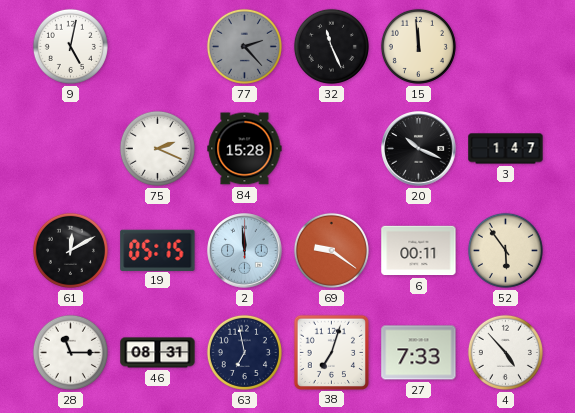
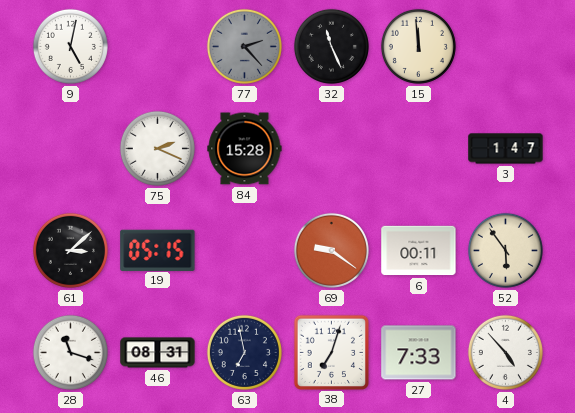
20: 10:19 -> none
61: 12:10 -> 3:08
2: 11:59 -> none
28: 11:15 -> 11:18
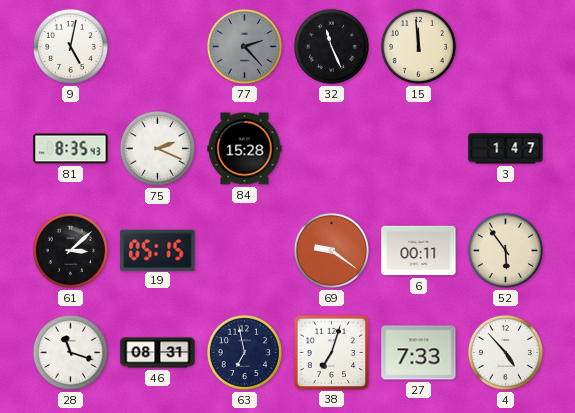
81: none -> 8:35
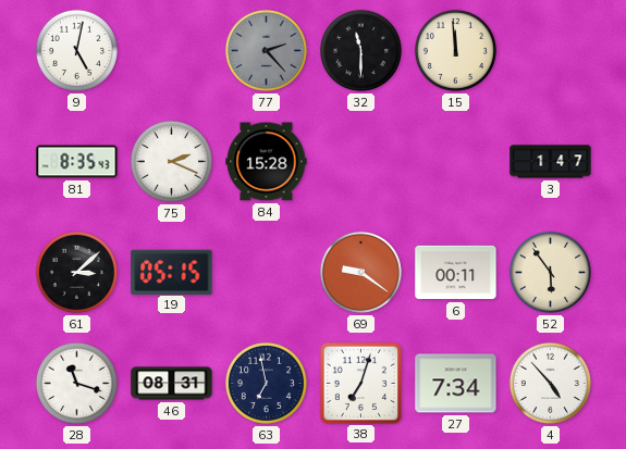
32: 11:26 -> 11:30
27: 7:33 -> 7:34
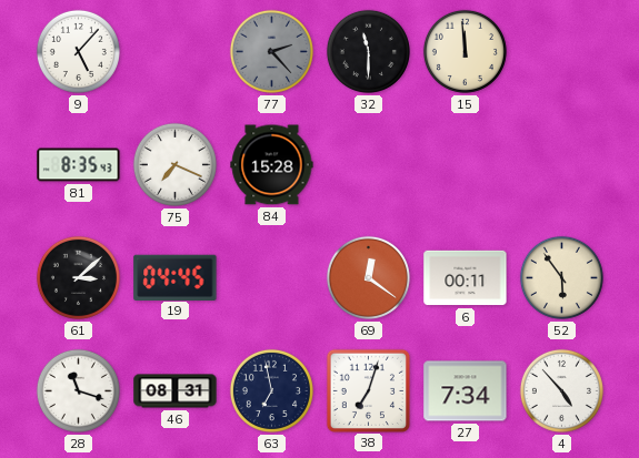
9: 5:02 -> 5:07
75: 2:19 -> 7:19
3: 1:47 -> none
19: 05:15 -> 04:45
69: 9:21 -> 12:21
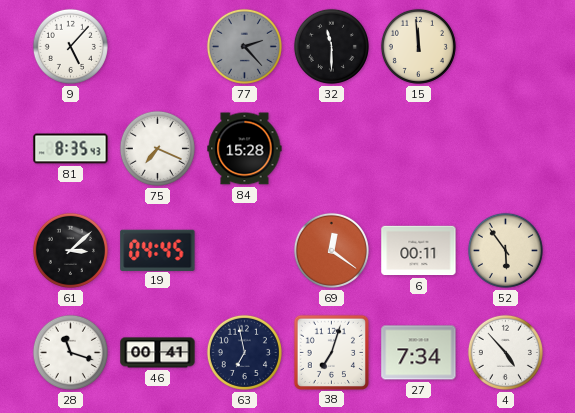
46: 08:31 -> 00:41
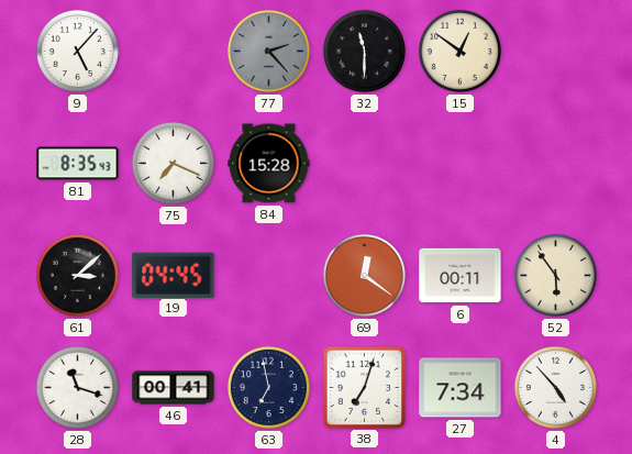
15: 11:59 -> 12:51
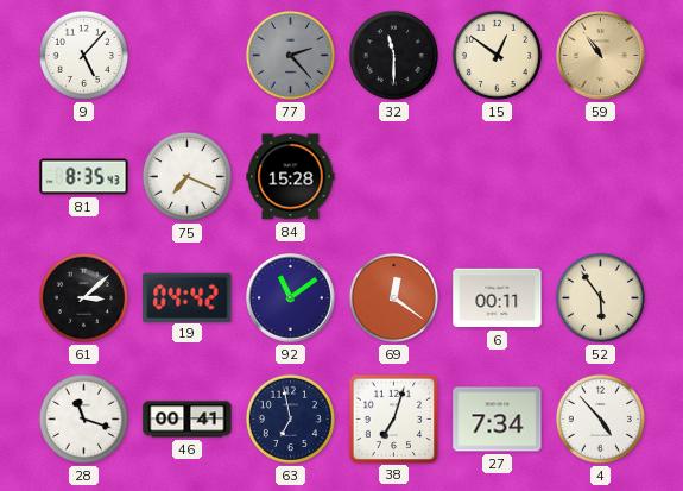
59: none -> 10:54
19: 04:45 -> 04:42
92: none -> 11:09
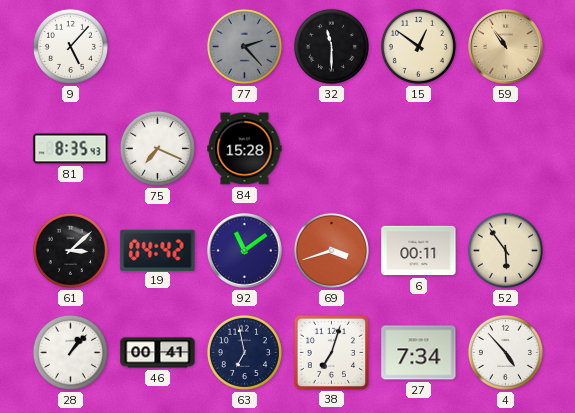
69: 12:21 -> 3:42
28: 11:18 -> 1:07
